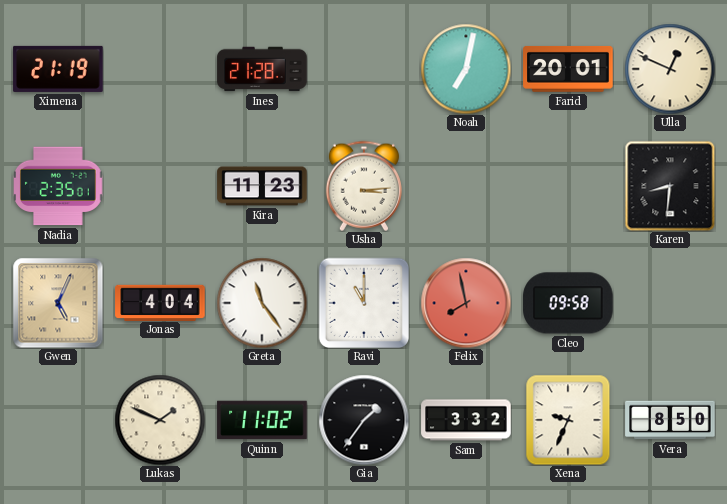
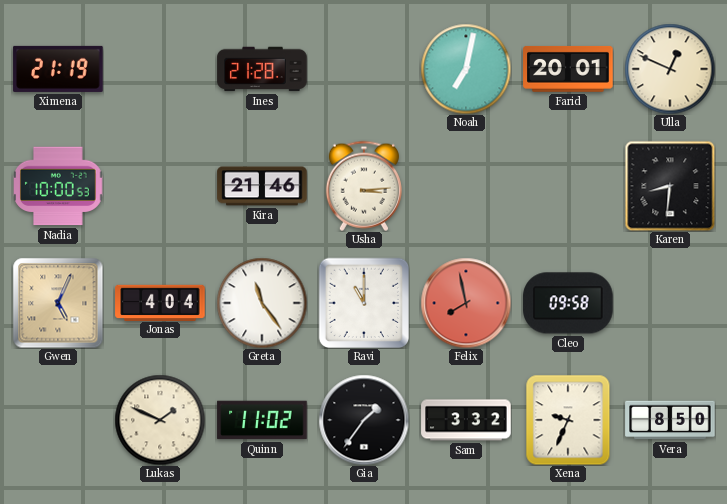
Nadia: 2:35 -> 10:00
Kira: 11:23 -> 21:46
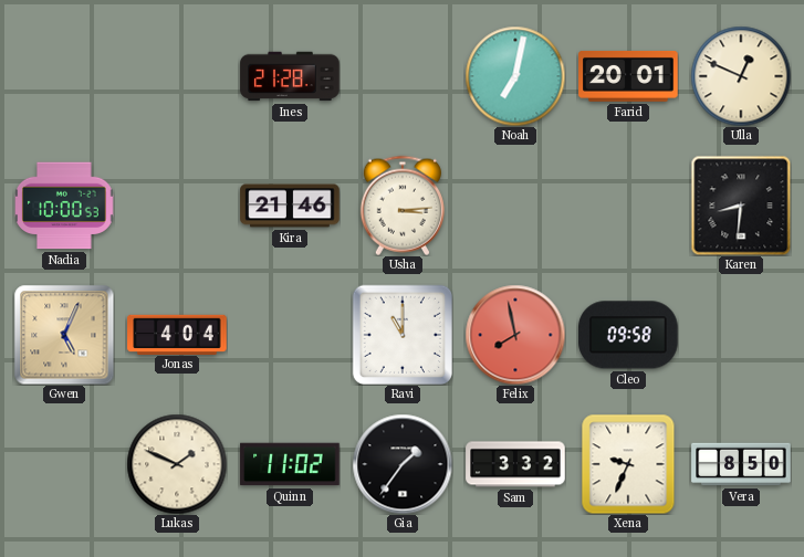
Ximena: 21:19 -> none
Greta: 11:24 -> none
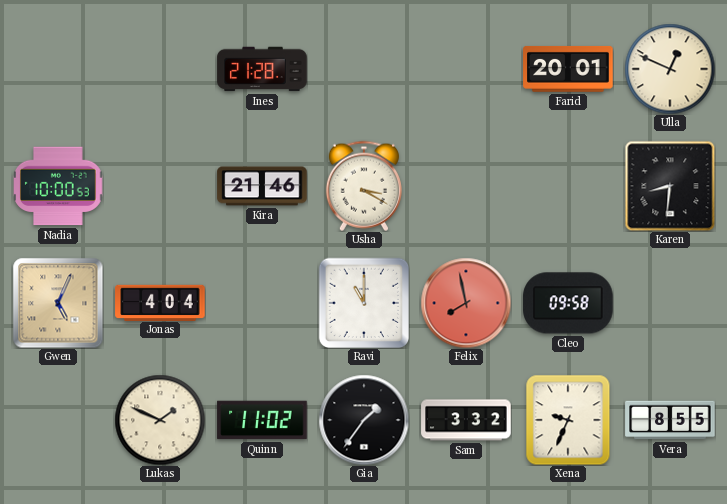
Noah: 7:02 -> none
Usha: 3:14 -> 3:20
Vera: 8:50 -> 8:55
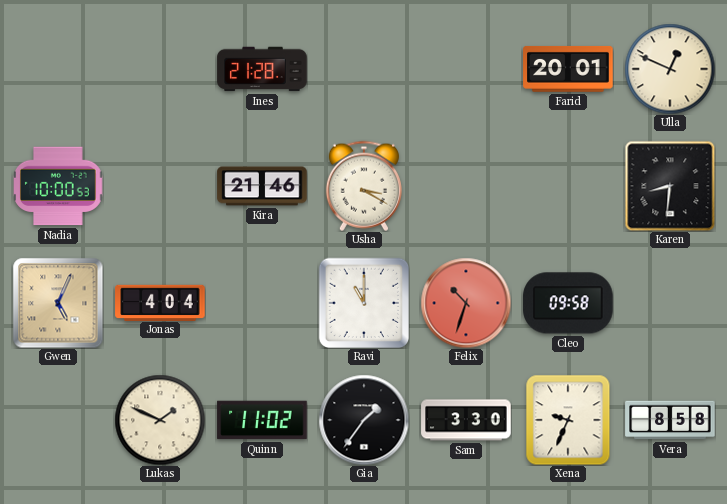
Felix: 7:58 -> 10:33
Sam: 3:32 -> 3:30
Vera: 8:55 -> 8:58
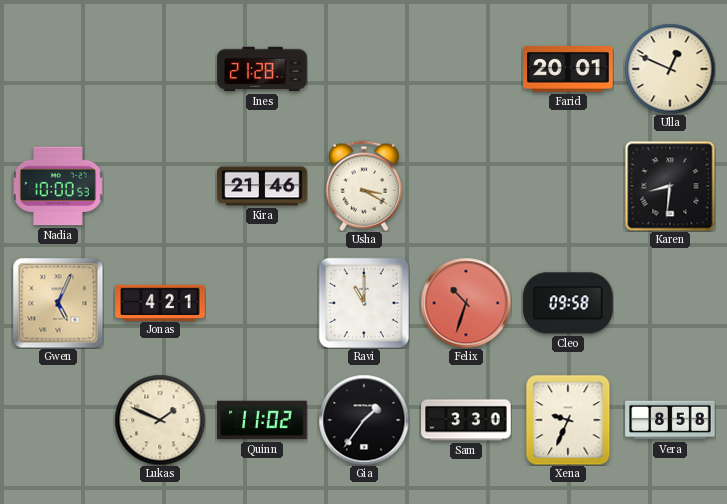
Jonas: 4:04 -> 4:21
